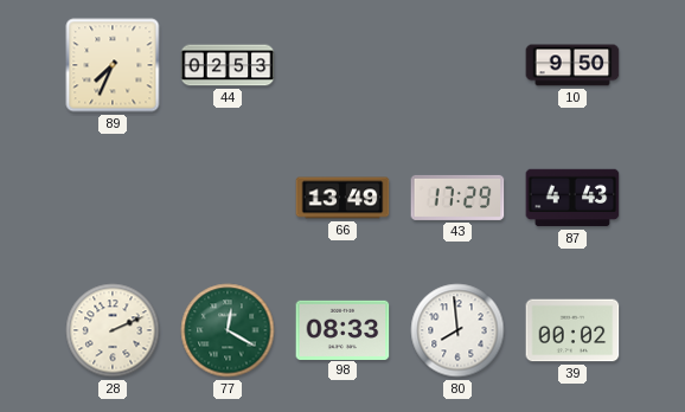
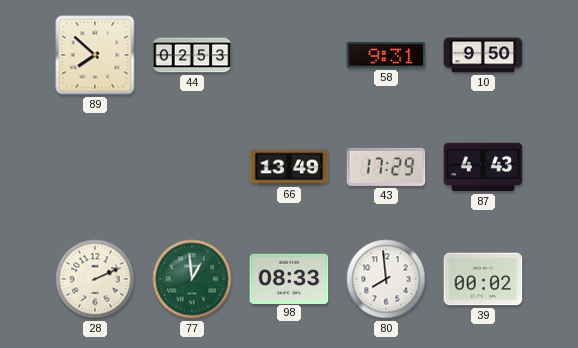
89: 7:34 -> 7:52
58: none -> 9:31
77: 12:20 -> 12:59
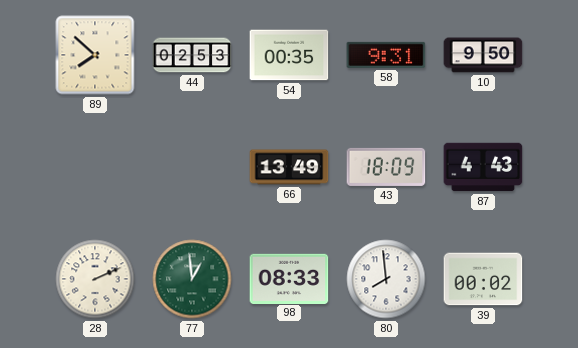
54: none -> 00:35
43: 17:29 -> 18:09
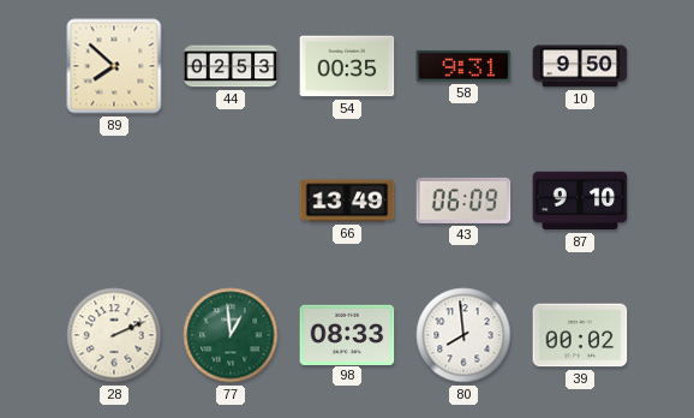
43: 18:09 -> 06:09
87: 4:43 -> 9:10
